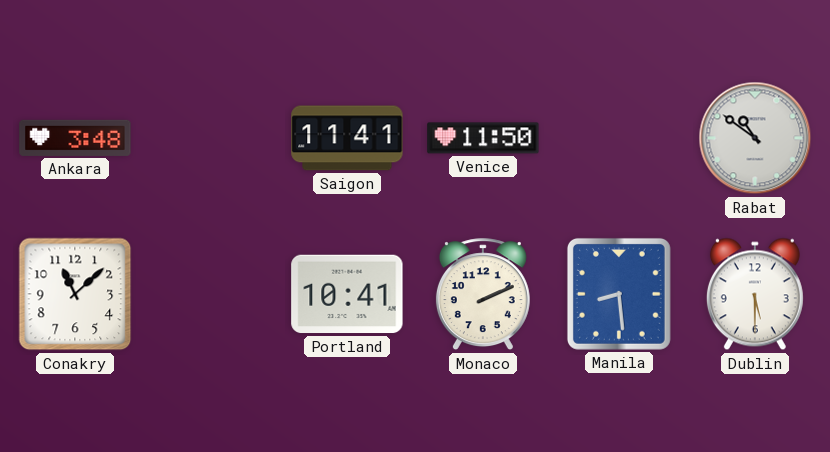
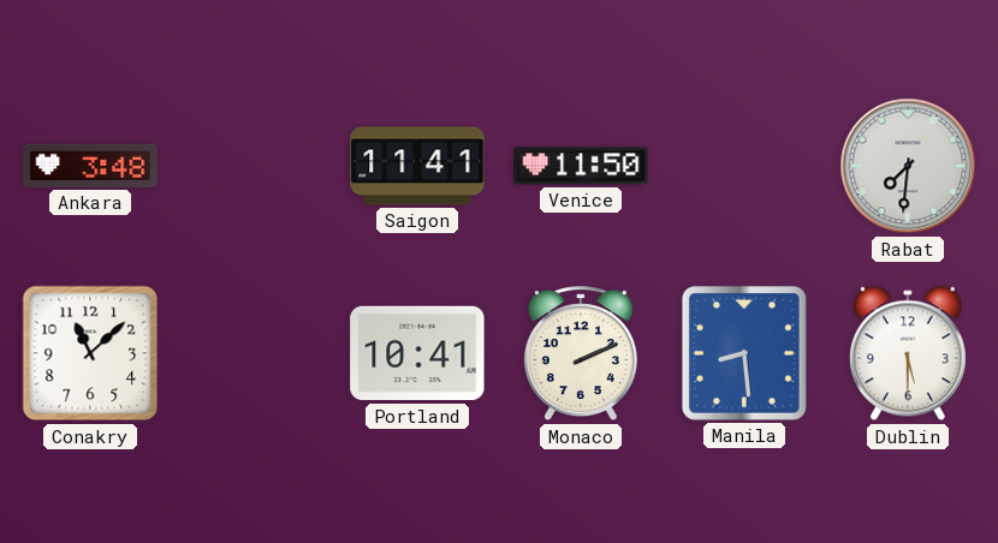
Rabat: 10:51 -> 7:31
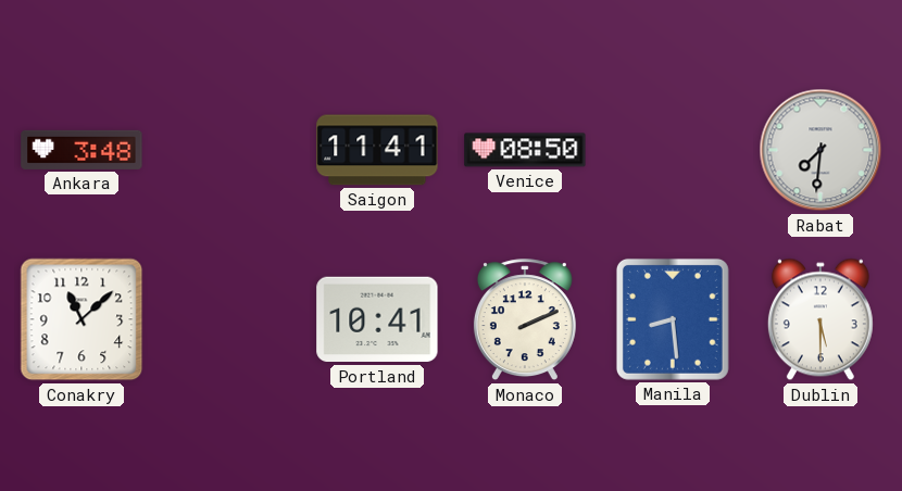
Venice: 11:50 -> 08:50
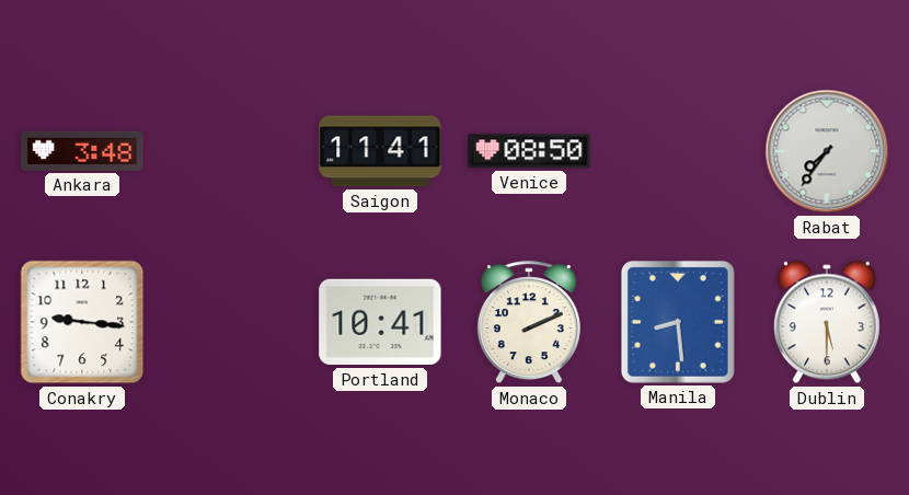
Rabat: 7:31 -> 7:36
Conakry: 11:08 -> 9:16
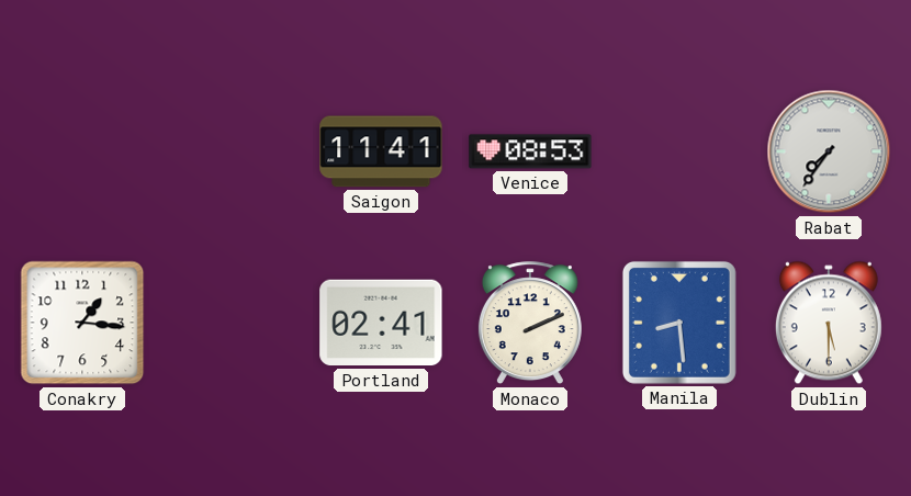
Ankara: 3:48 -> none
Venice: 08:50 -> 08:53
Conakry: 9:16 -> 1:16
Portland: 10:41 -> 02:41
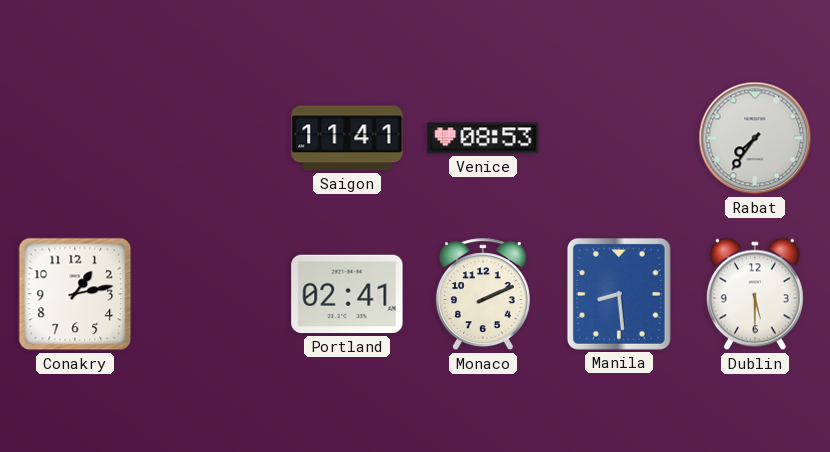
Conakry: 1:16 -> 1:13
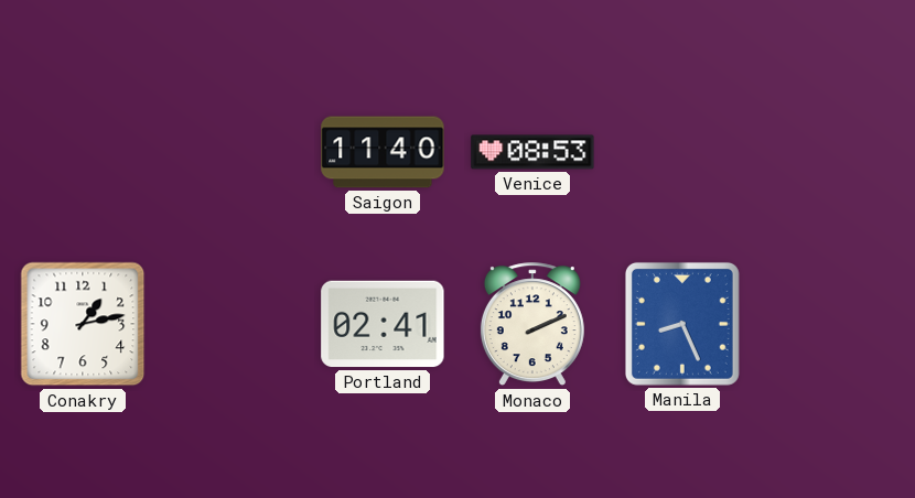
Saigon: 11:41 -> 11:40
Rabat: 7:36 -> none
Manila: 8:29 -> 8:26
Dublin: 5:30 -> none
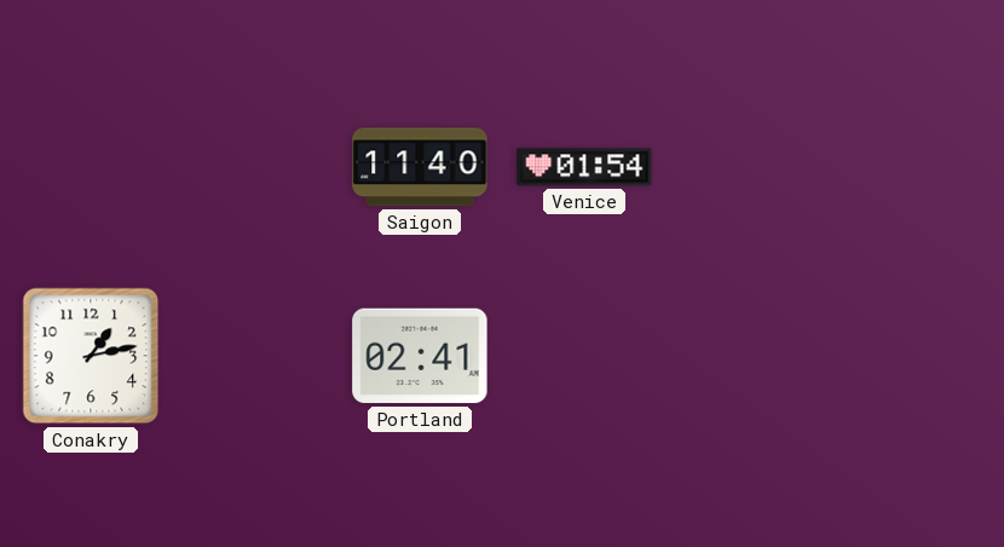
Venice: 08:53 -> 01:54
Monaco: 2:11 -> none
Manila: 8:26 -> none
